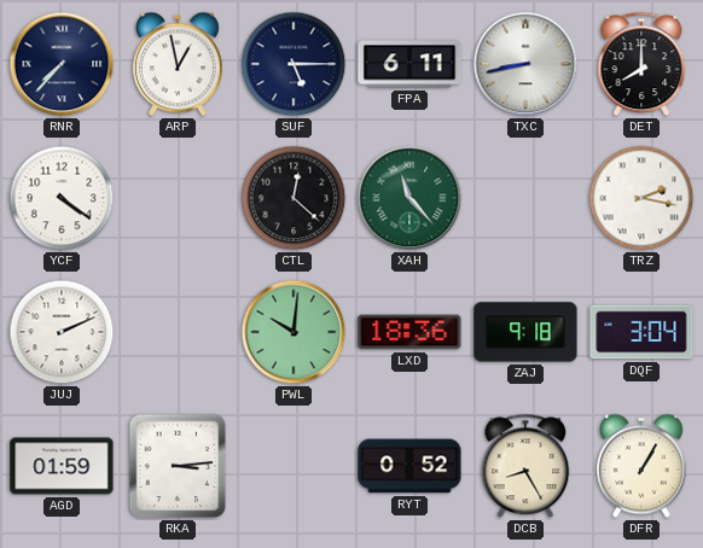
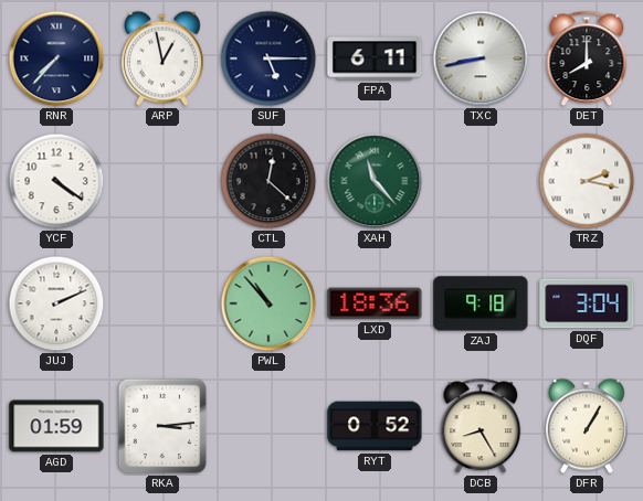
PWL: 10:01 -> 10:53
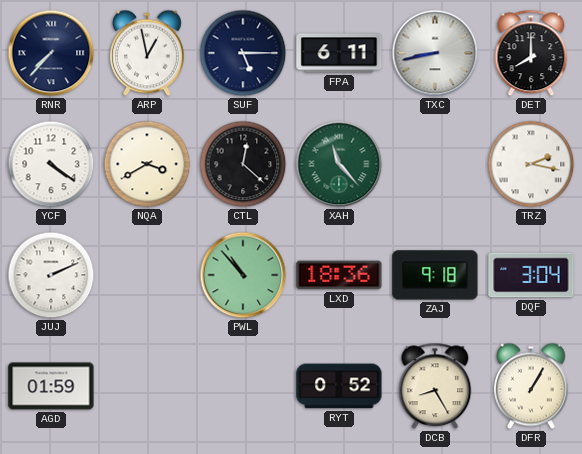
NQA: none -> 3:40
RKA: 3:14 -> none
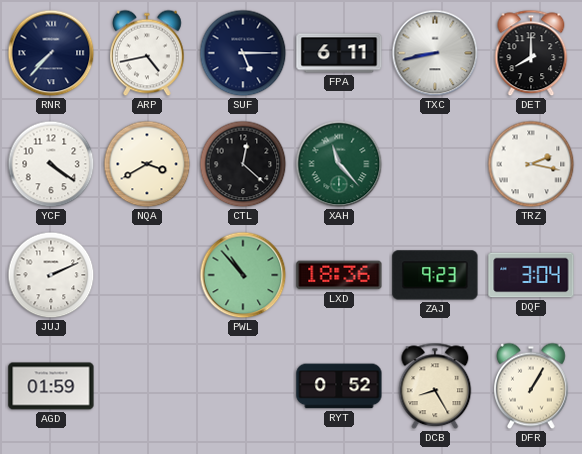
ARP: 12:58 -> 4:43
ZAJ: 9:18 -> 9:23
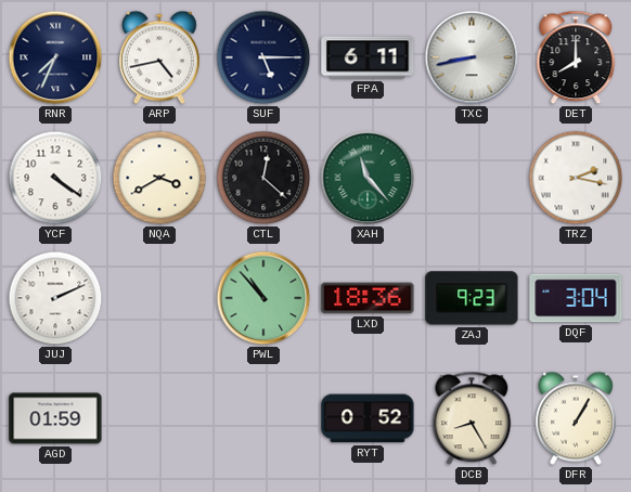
RNR: 7:37 -> 7:34
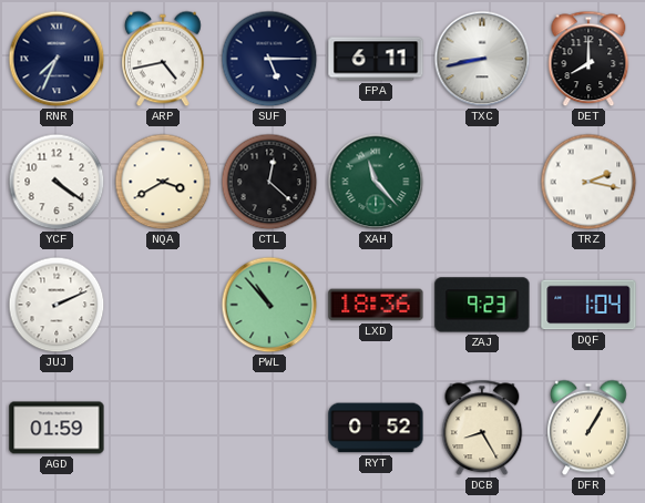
DQF: 3:04 -> 1:04
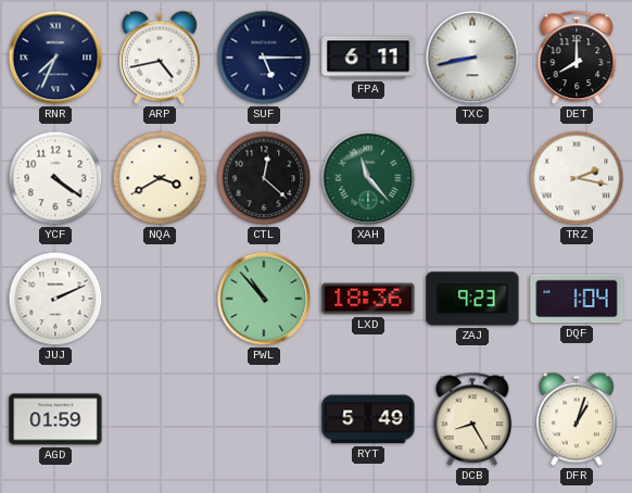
RYT: 0:52 -> 5:49
DFR: 1:05 -> 1:03
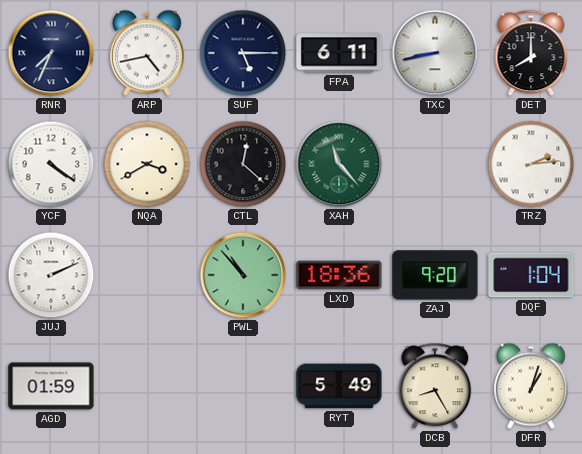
TRZ: 2:17 -> 2:14
ZAJ: 9:23 -> 9:20
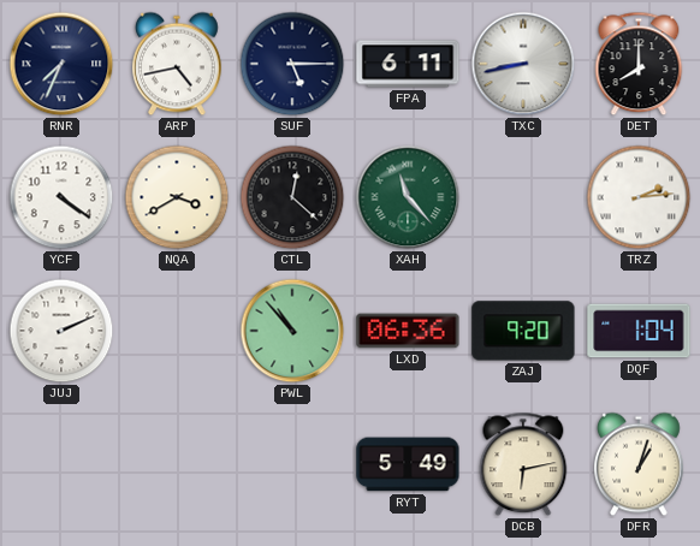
LXD: 18:36 -> 06:36
AGD: 01:59 -> none
DCB: 8:25 -> 6:13
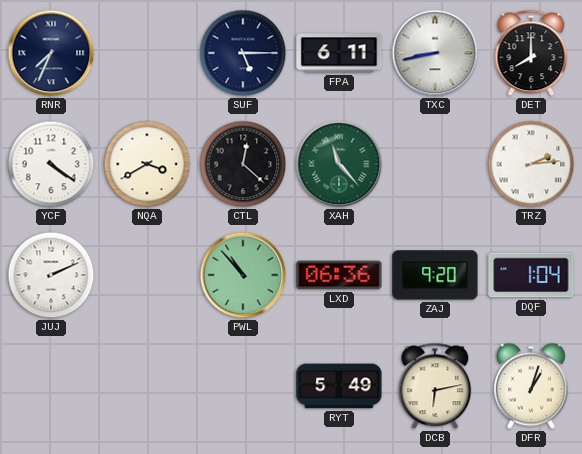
ARP: 4:43 -> none
